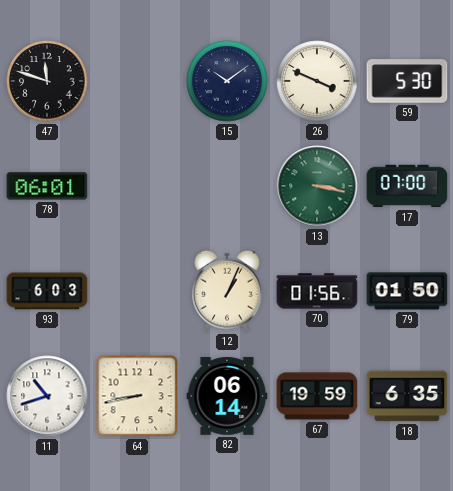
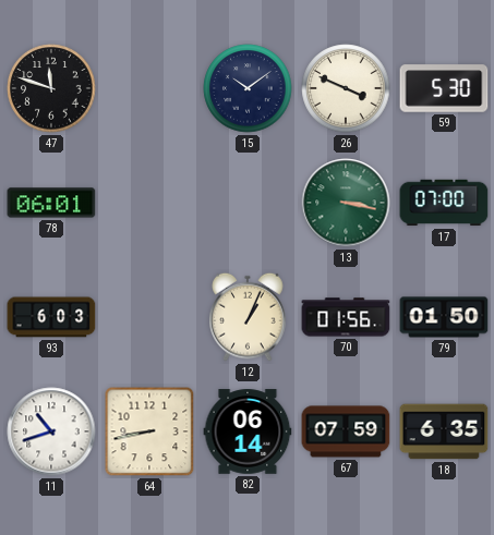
67: 19:59 -> 07:59
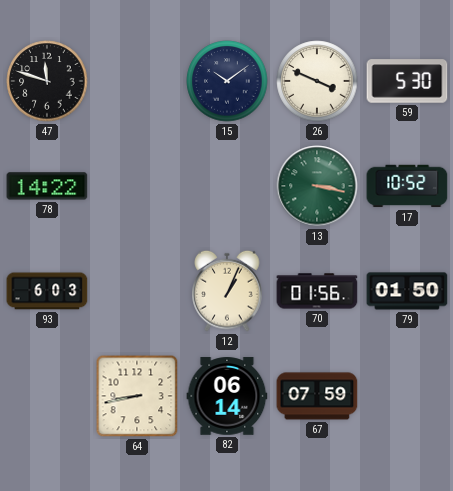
78: 06:01 -> 14:22
17: 07:00 -> 10:52
11: 10:42 -> none
18: 6:35 -> none
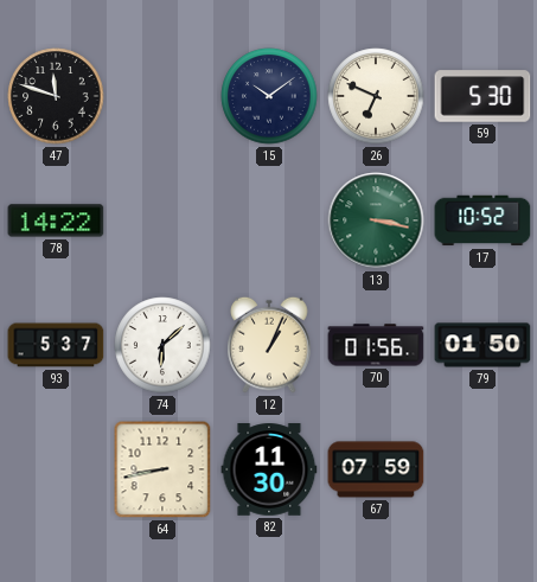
26: 3:49 -> 6:49
93: 6:03 -> 5:37
74: none -> 6:08
82: 06:14 -> 11:30
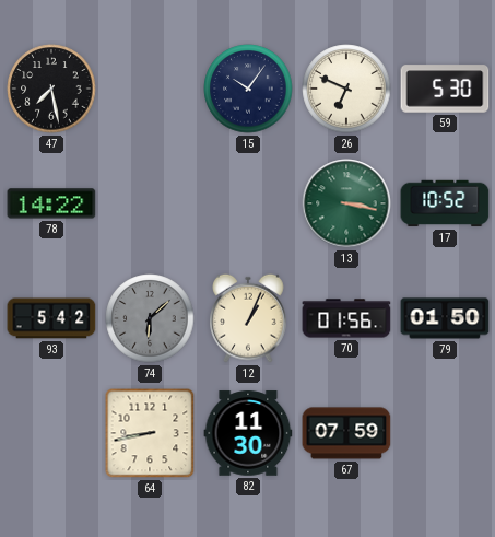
47: 11:48 -> 7:28
15: 10:09 -> 10:06
93: 5:37 -> 5:42
74 dial: white -> grey
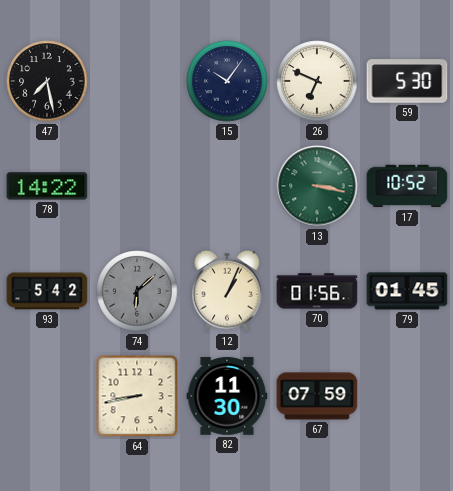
79: 01:50 -> 01:45
